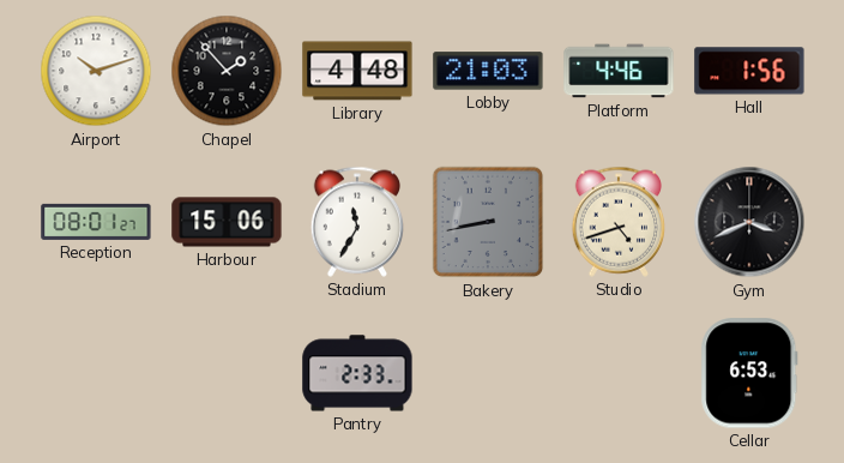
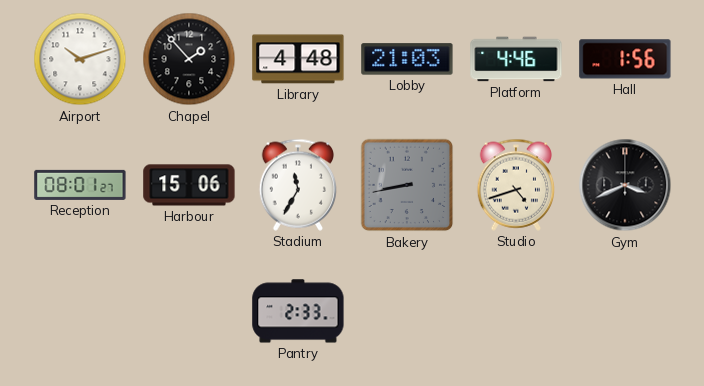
Cellar: 6:53 -> none
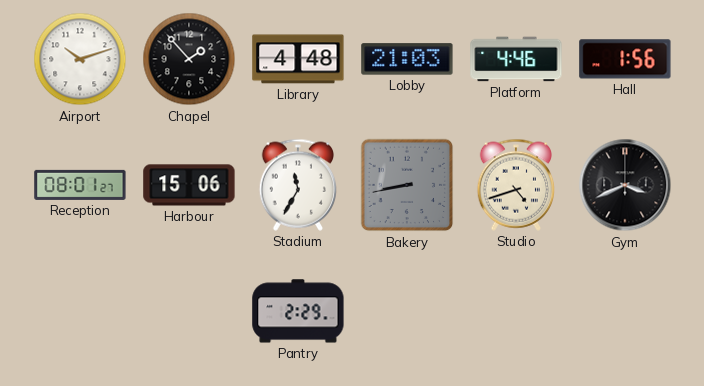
Pantry: 2:33 -> 2:29
